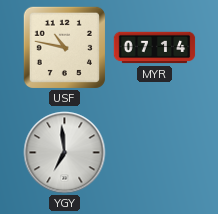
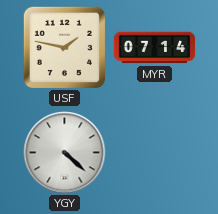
USF: 10:47 -> 1:47
YGY: 6:59 -> 4:22
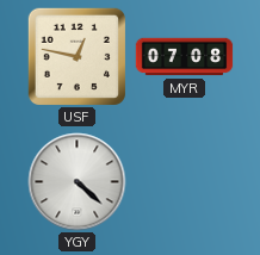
USF: 1:47 -> 12:47
MYR: 07:14 -> 07:08
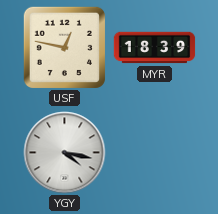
MYR: 07:08 -> 18:39
YGY: 4:22 -> 4:17
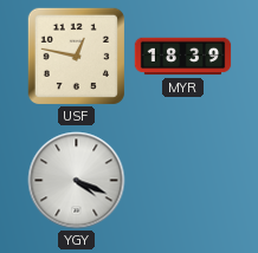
YGY: 4:17 -> 4:19
